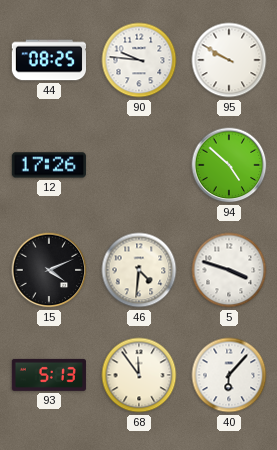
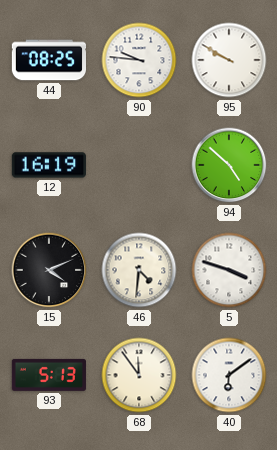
12: 17:26 -> 16:19
40: 6:07 -> 6:09
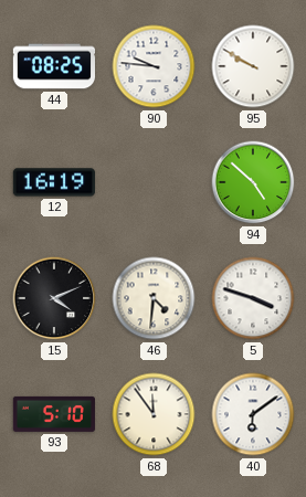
93: 5:13 -> 5:10
